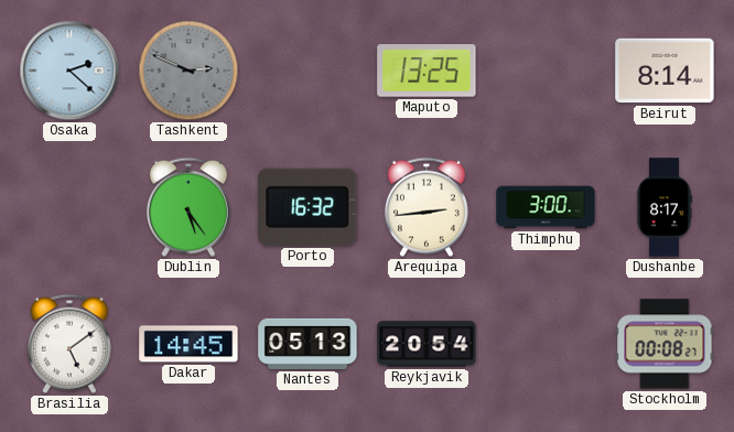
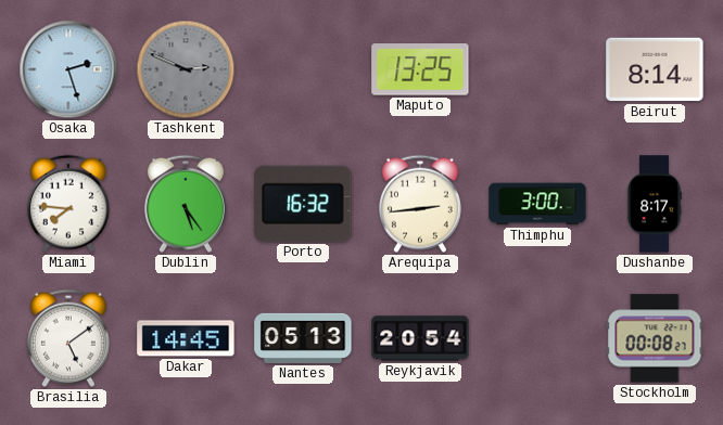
Osaka: 2:22 -> 2:27
Miami: none -> 7:46
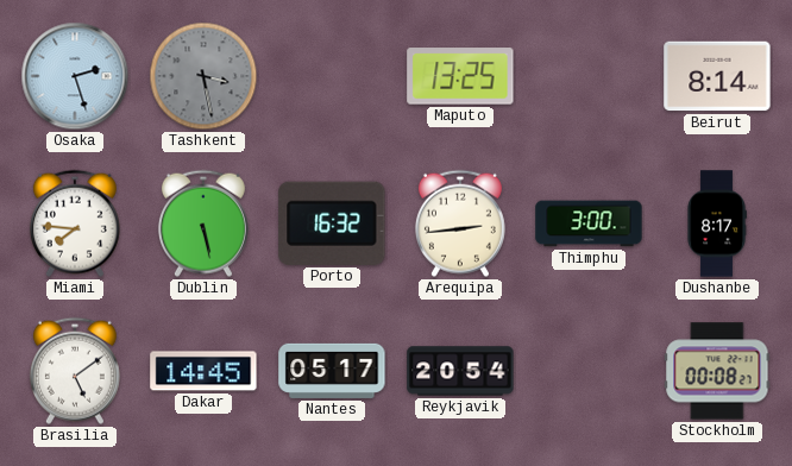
Tashkent: 2:49 -> 3:28
Dublin: 5:24 -> 5:28
Nantes: 05:13 -> 05:17
